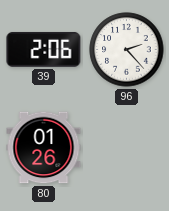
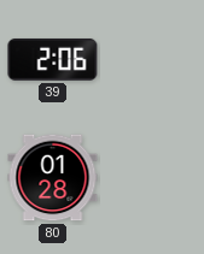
96: 2:23 -> none
80: 01:26 -> 01:28
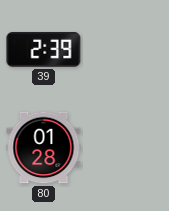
39: 2:06 -> 2:39
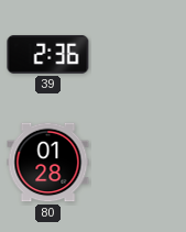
39: 2:39 -> 2:36
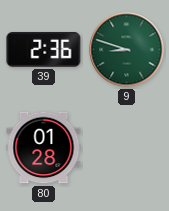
9: none -> 8:48
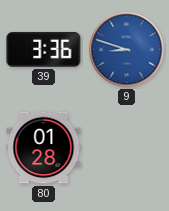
39: 2:36 -> 3:36
9 dial: green -> blue
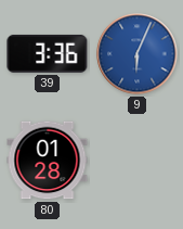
9: 8:48 -> 6:04
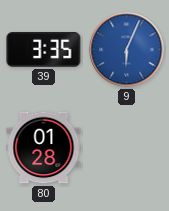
39: 3:36 -> 3:35
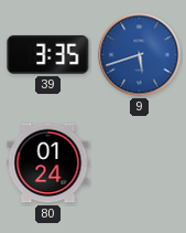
9: 6:04 -> 5:42
80: 01:28 -> 01:24
